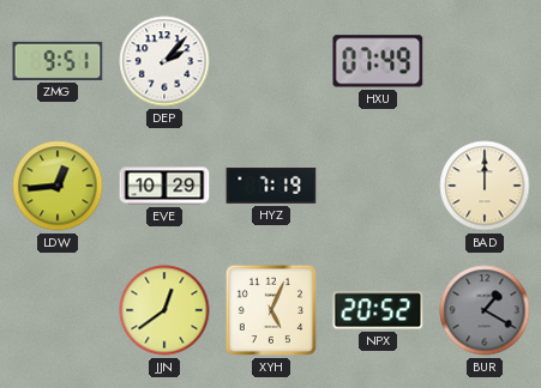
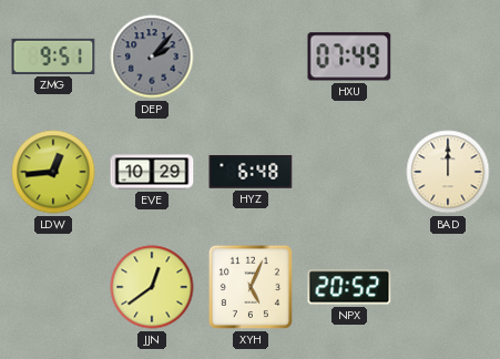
DEP dial: white -> grey
HYZ: 7:19 -> 6:48
BUR: 1:20 -> none
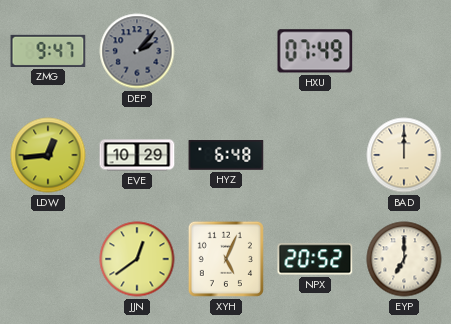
ZMG: 9:51 -> 9:47
EYP: none -> 7:00
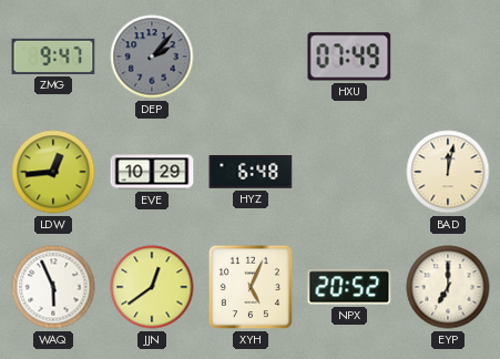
BAD: 12:00 -> 12:02
WAQ: none -> 5:56
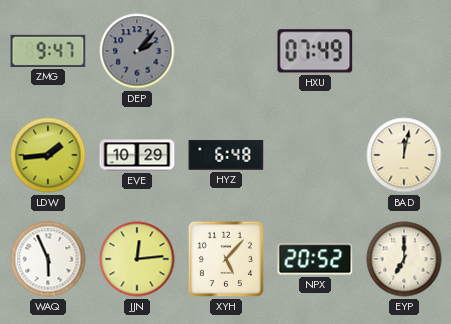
LDW: 12:44 -> 1:44
JJN: 12:39 -> 12:14
XYH: 5:04 -> 5:07
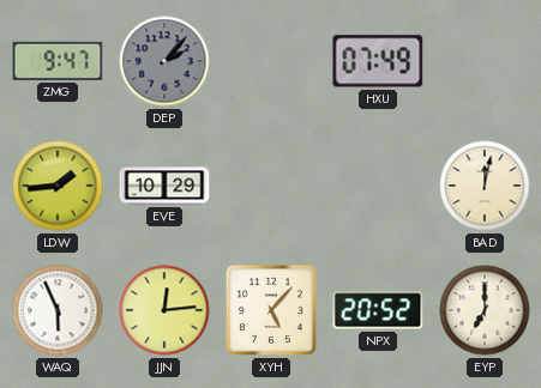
HYZ: 6:48 -> none
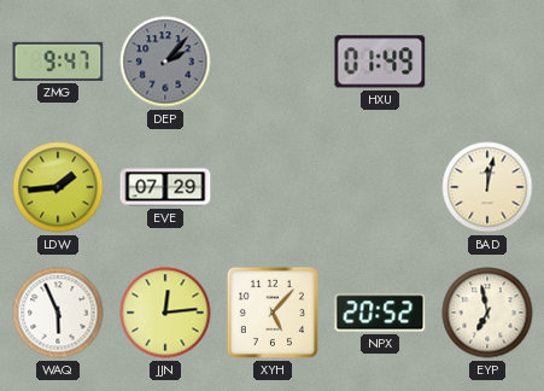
HXU: 07:49 -> 01:49
EVE: 10:29 -> 07:29
EYP: 7:00 -> 6:58
